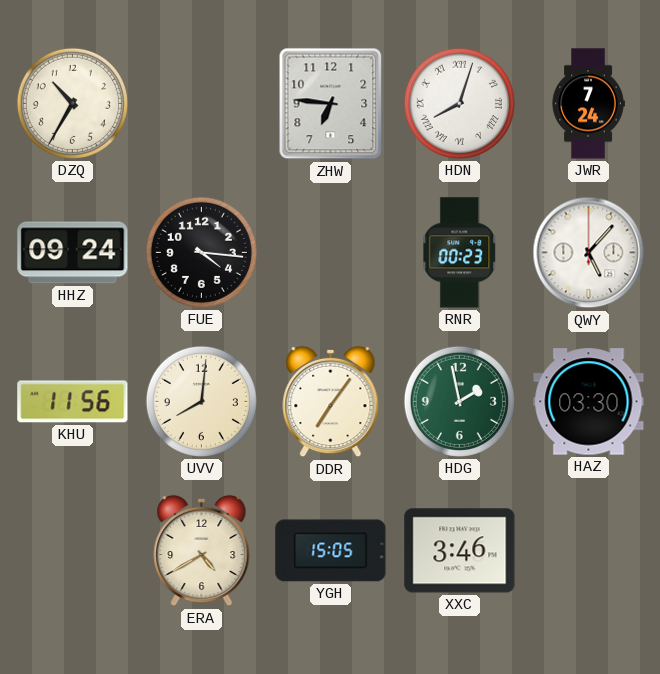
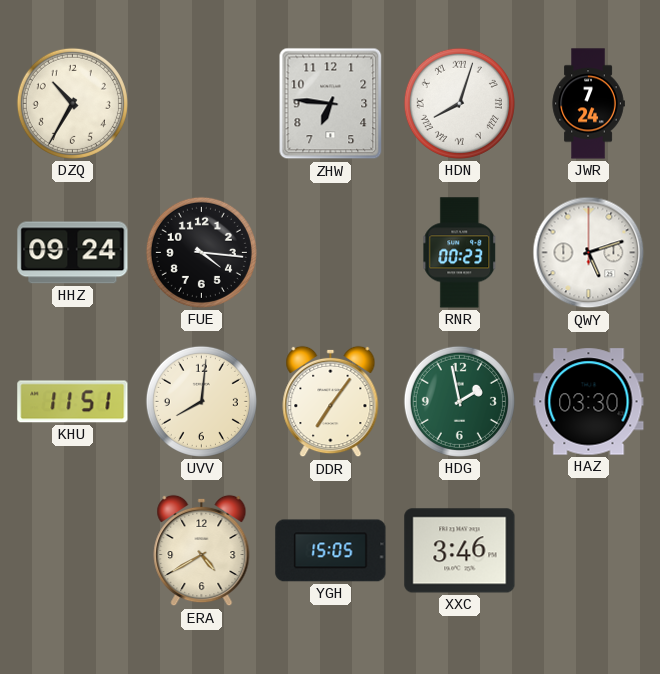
QWY: 5:07 -> 5:12
KHU: 11:56 -> 11:51
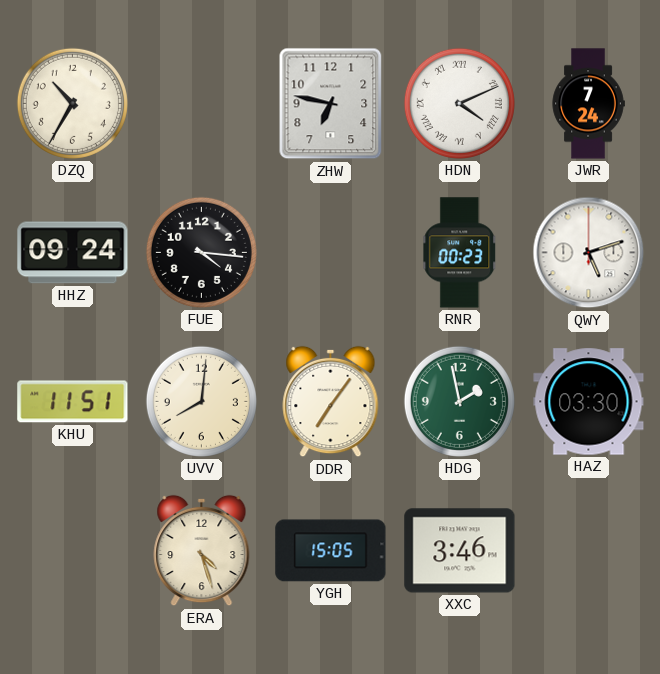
ZHW: 6:46 -> 6:47
HDN: 8:03 -> 4:11
ERA: 4:40 -> 4:27
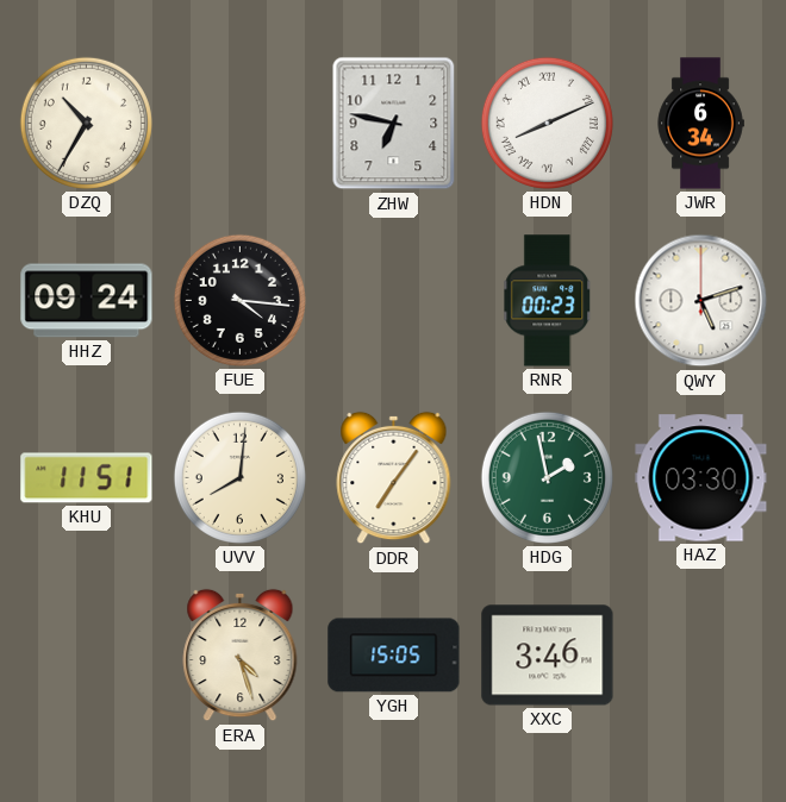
HDN: 4:11 -> 8:11
JWR: 7:24 -> 6:34
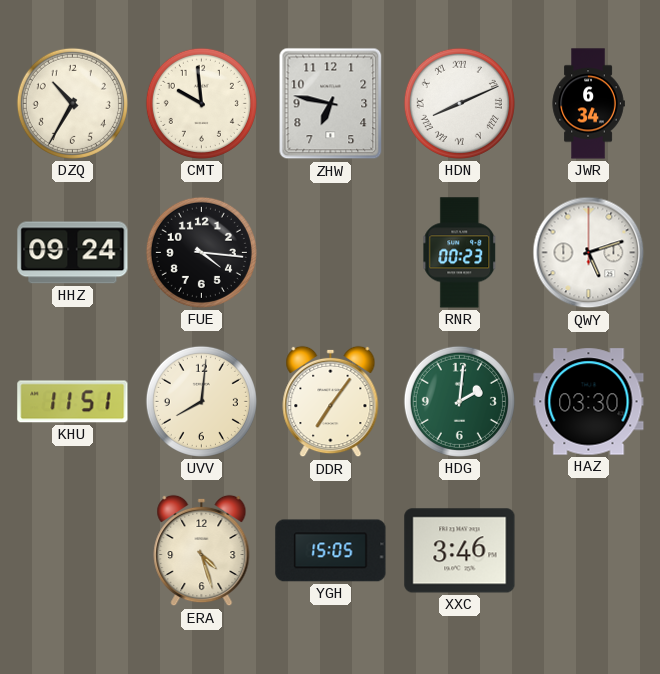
CMT: none -> 9:59
HDG: 1:58 -> 2:01
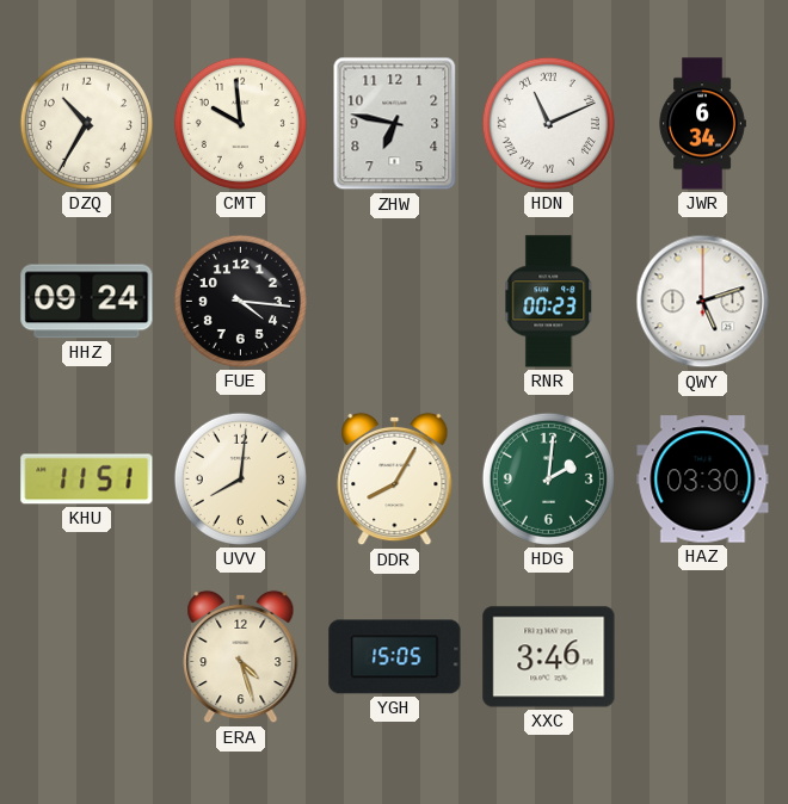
HDN: 8:11 -> 11:11
DDR: 7:06 -> 8:05
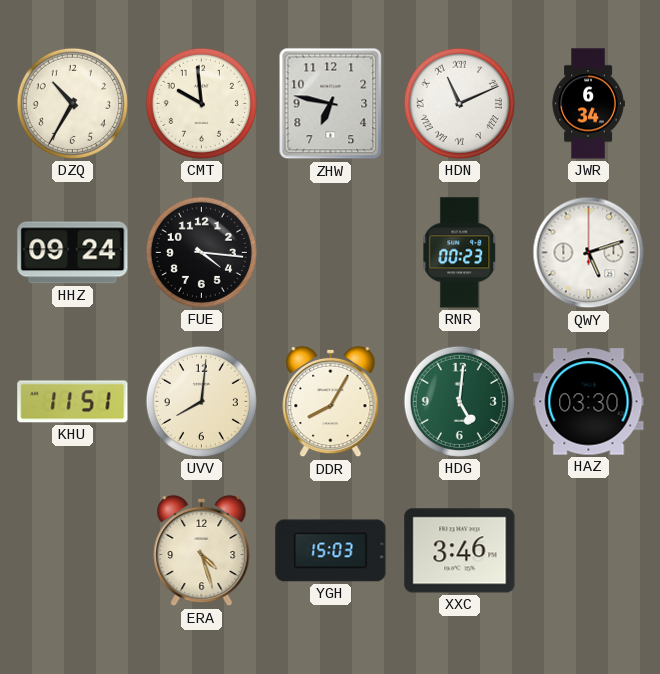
HDG: 2:01 -> 5:01
YGH: 15:05 -> 15:03
